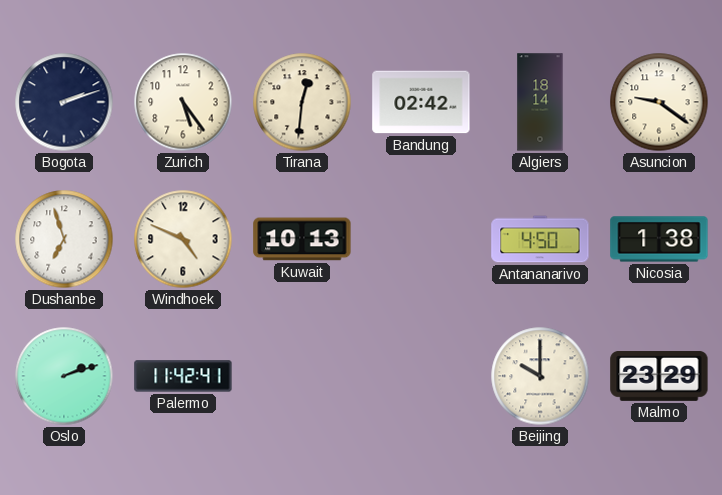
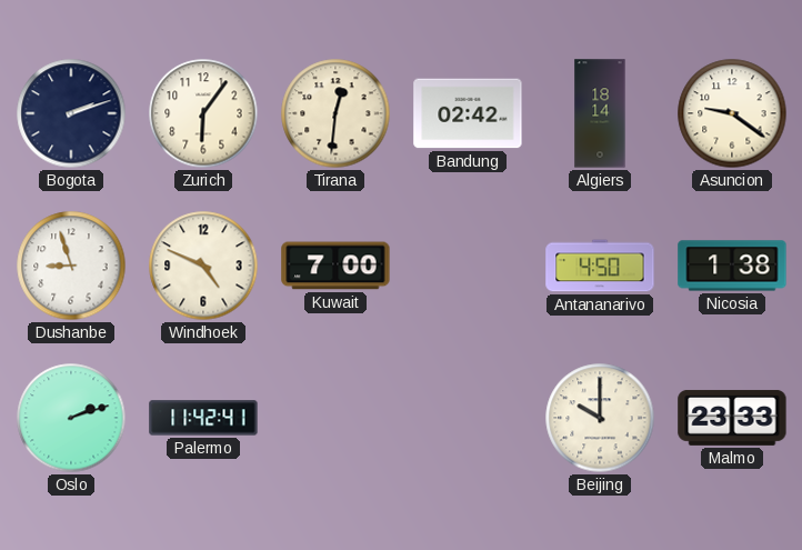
Zurich: 5:24 -> 6:06
Dushanbe: 6:57 -> 8:57
Kuwait: 10:13 -> 7:00
Malmo: 23:29 -> 23:33
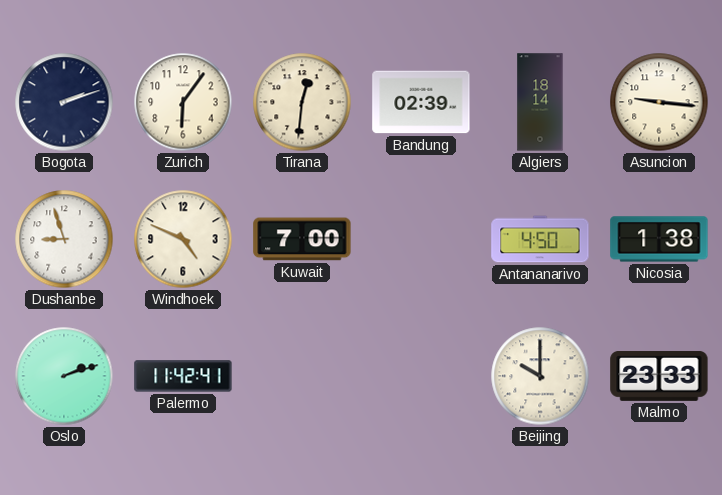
Bandung: 02:42 -> 02:39
Asuncion: 9:21 -> 9:16
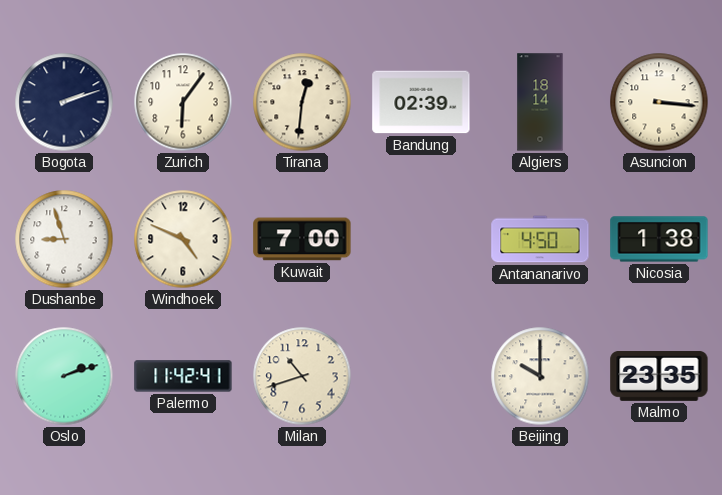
Asuncion: 9:16 -> 3:16
Milan: none -> 10:42
Malmo: 23:33 -> 23:35
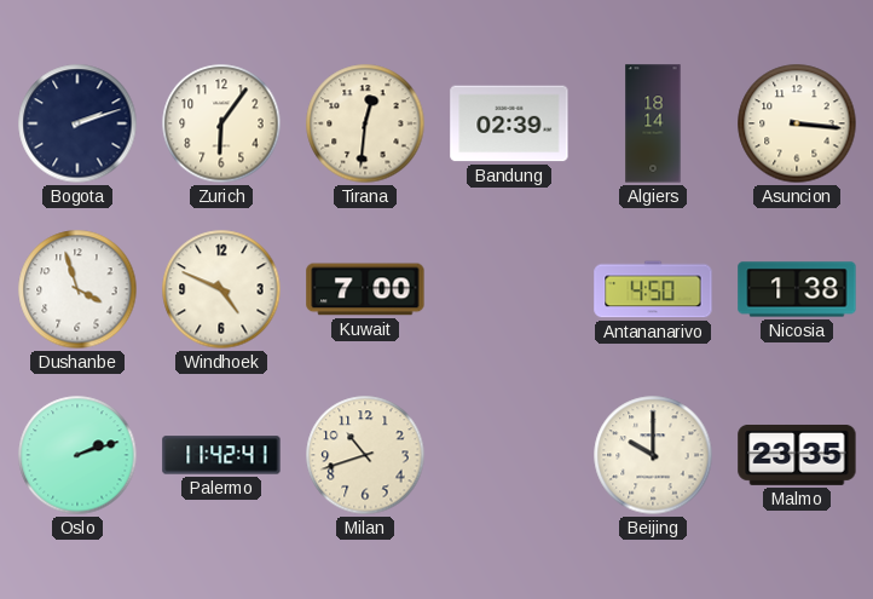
Dushanbe: 8:57 -> 3:57
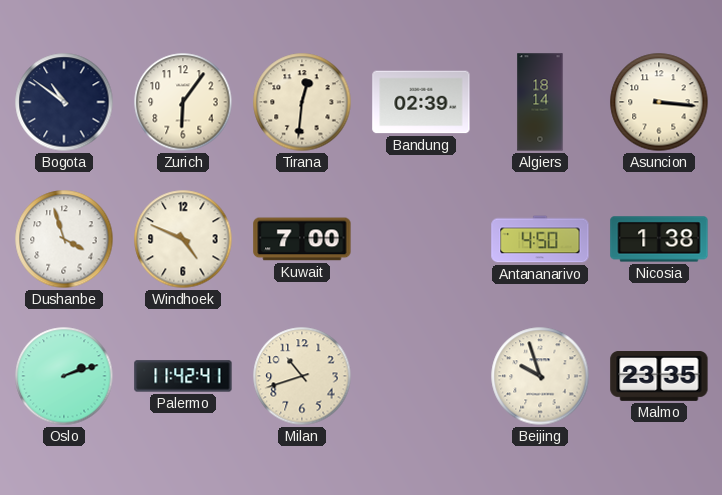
Bogota: 2:12 -> 10:51
Beijing: 10:00 -> 9:57
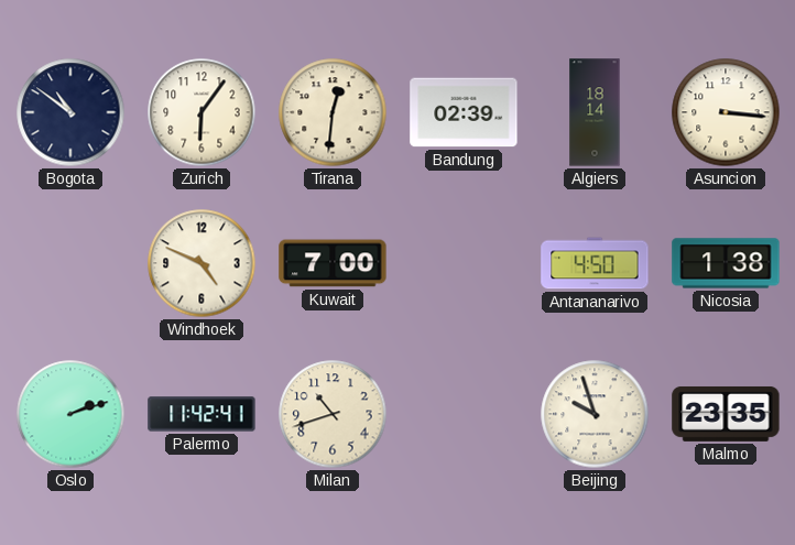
Dushanbe: 3:57 -> none
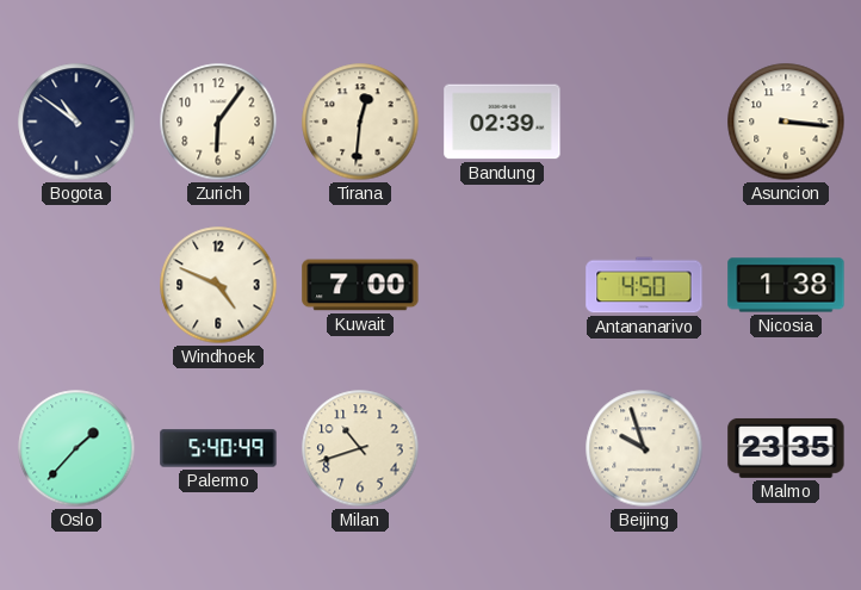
Algiers: 18:14 -> none
Oslo: 2:12 -> 1:37
Palermo: 11:42 -> 5:40
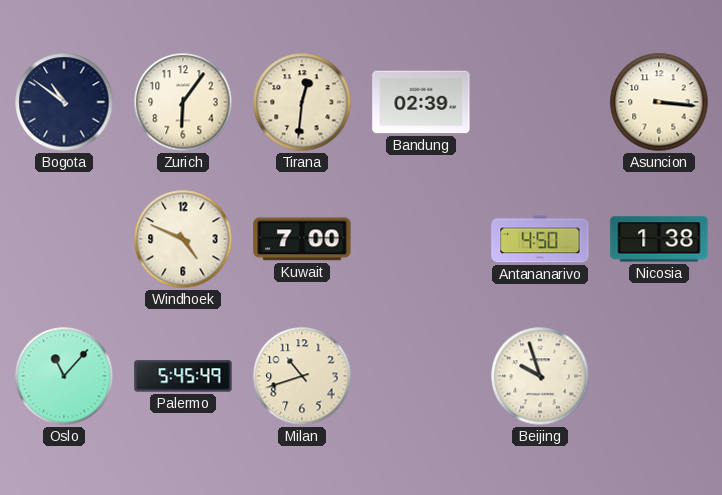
Oslo: 1:37 -> 11:07
Palermo: 5:40 -> 5:45
Malmo: 23:35 -> none
